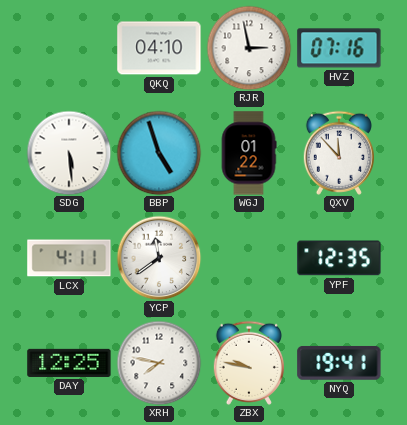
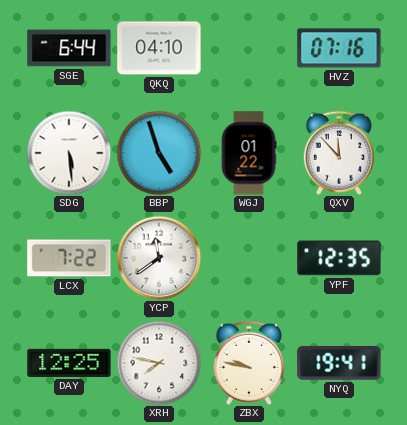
SGE: none -> 6:44
RJR: 2:58 -> none
LCX: 4:11 -> 7:22
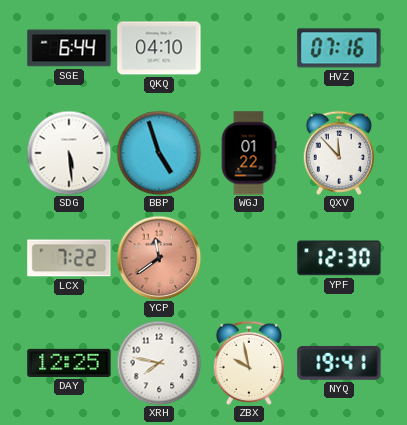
YCP dial: white -> salmon
YPF: 12:35 -> 12:30
ZBX: 9:47 -> 9:58
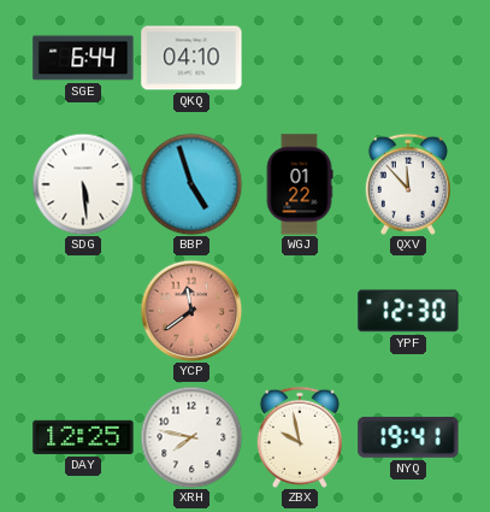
HVZ: 07:16 -> none
LCX: 7:22 -> none
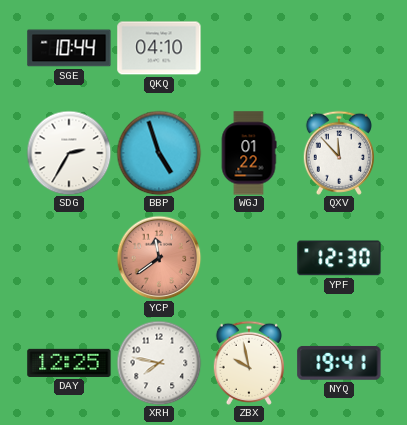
SGE: 6:44 -> 10:44
SDG: 5:29 -> 2:35
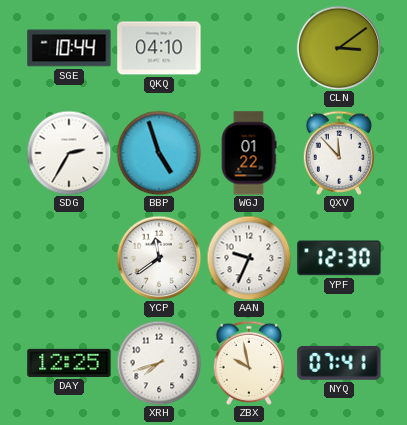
CLN: none -> 3:09
YCP dial: salmon -> white
AAN: none -> 9:34
XRH: 7:47 -> 7:42
NYQ: 19:41 -> 07:41
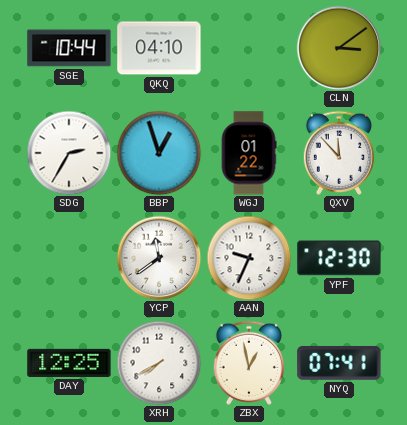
BBP: 4:57 -> 12:57
XRH: 7:42 -> 7:40
ZBX: 9:58 -> 12:58
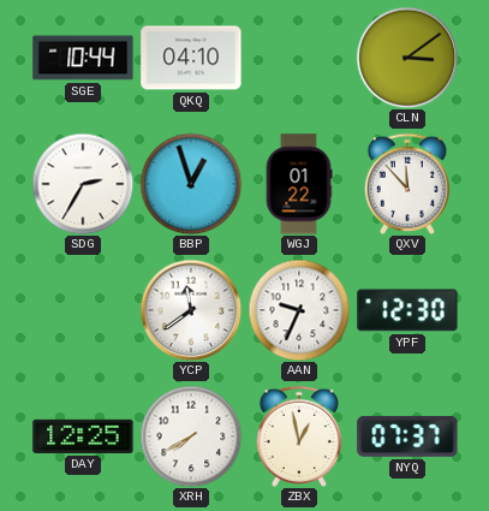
NYQ: 07:41 -> 07:37
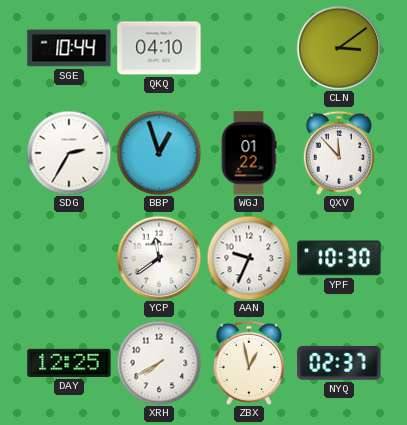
YPF: 12:30 -> 10:30
NYQ: 07:37 -> 02:37
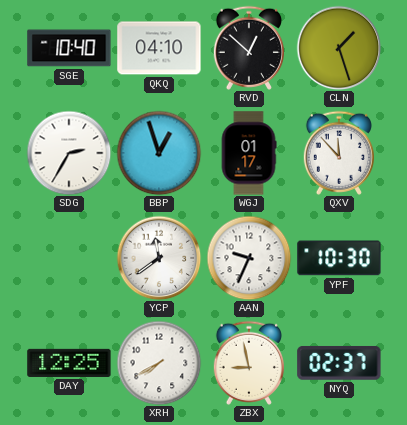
SGE: 10:44 -> 10:40
RVD: none -> 12:52
CLN: 3:09 -> 1:27
WGJ: 01:22 -> 01:17
ZBX: 12:58 -> 8:58
